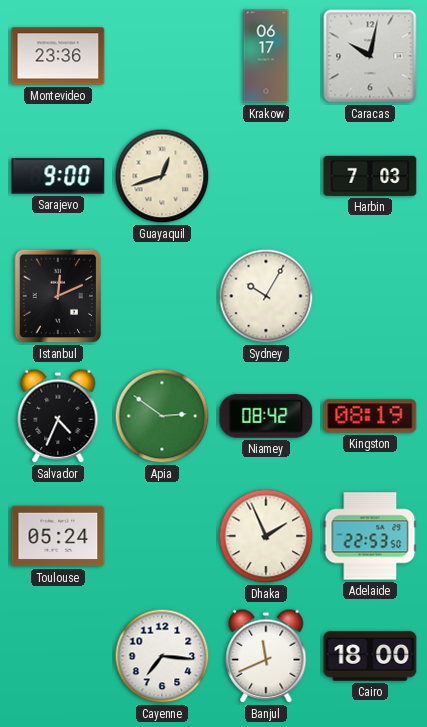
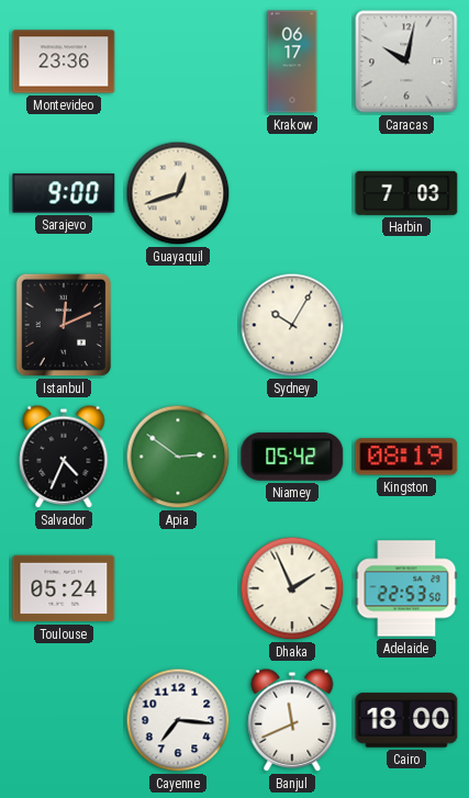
Niamey: 08:42 -> 05:42
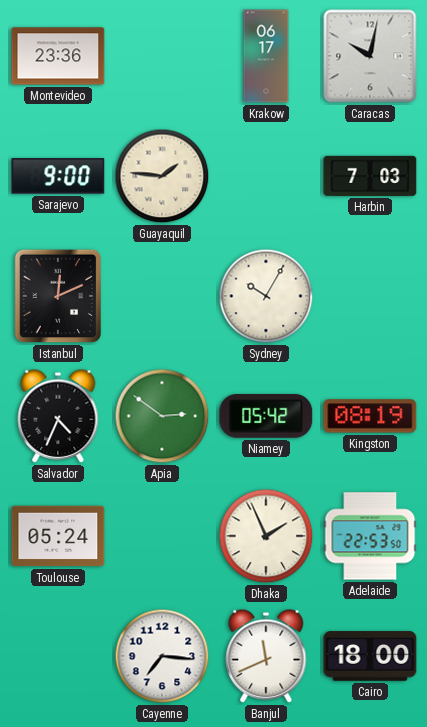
Guayaquil: 12:42 -> 1:46
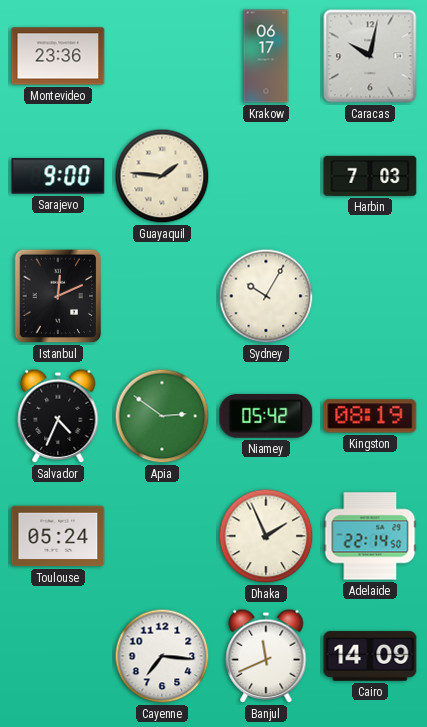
Adelaide: 22:53 -> 22:14
Cairo: 18:00 -> 14:09
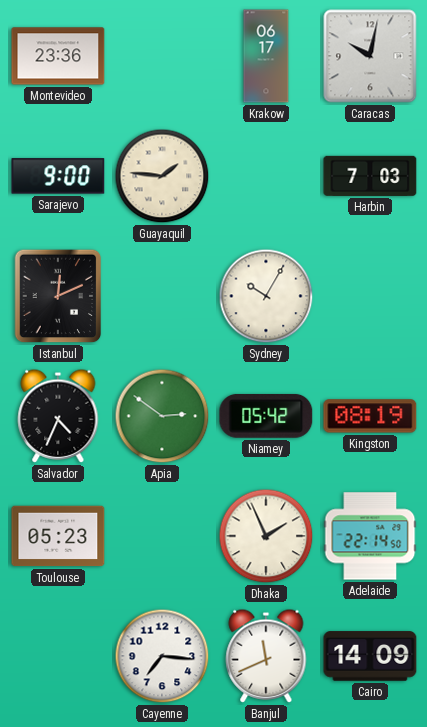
Toulouse: 05:24 -> 05:23
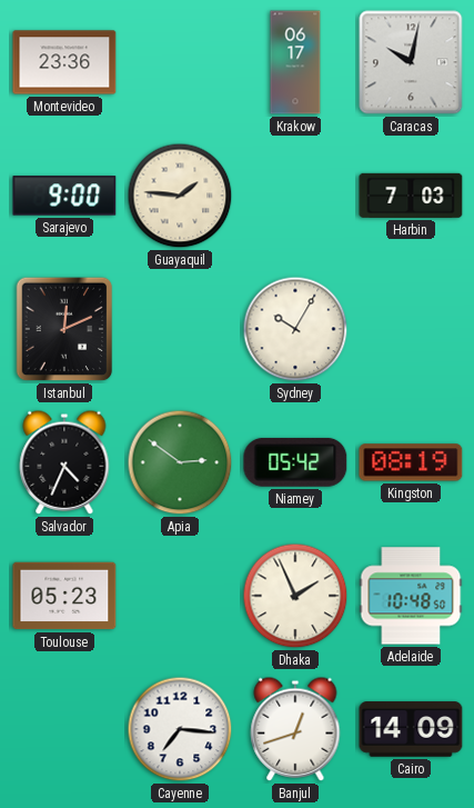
Adelaide: 22:14 -> 10:48
Banjul: 11:41 -> 12:42
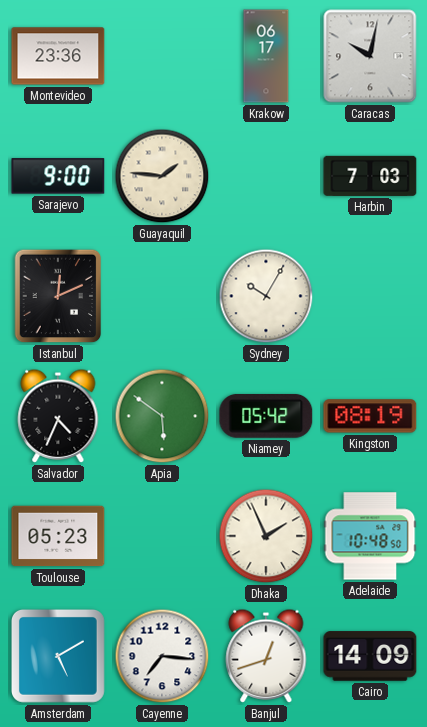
Apia: 2:51 -> 5:51
Amsterdam: none -> 5:10
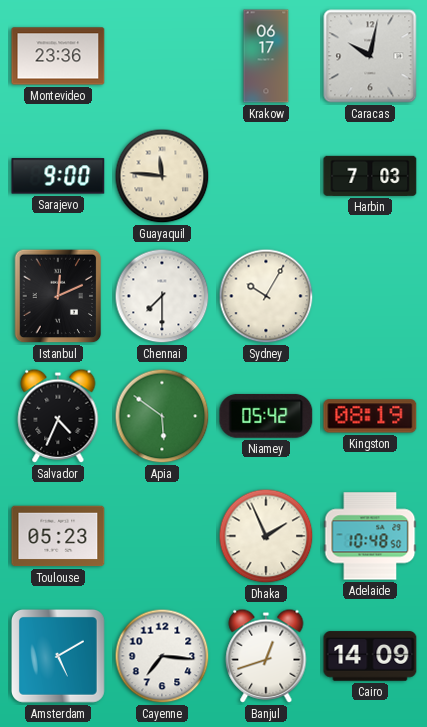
Guayaquil: 1:46 -> 11:46
Chennai: none -> 7:30
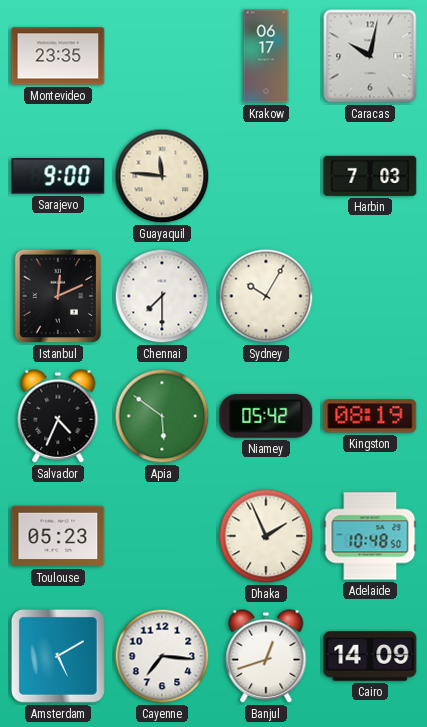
Montevideo: 23:36 -> 23:35
